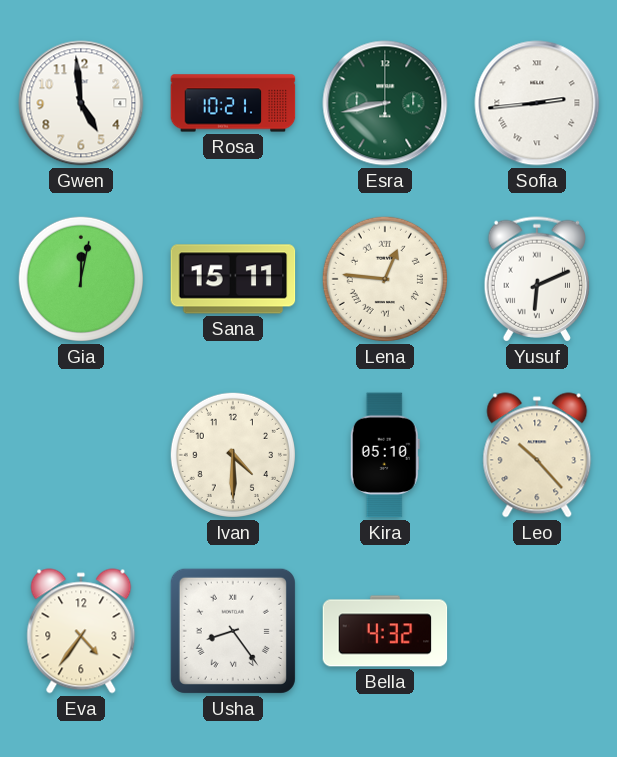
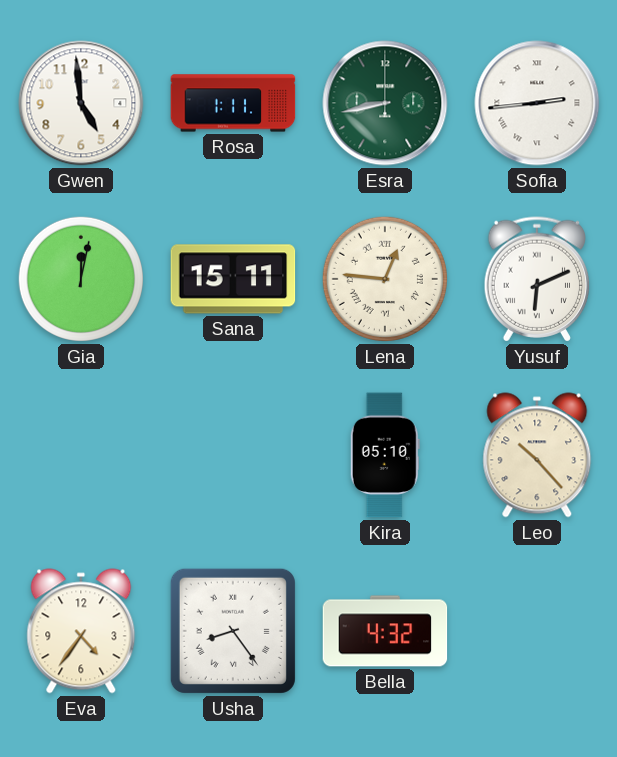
Rosa: 10:21 -> 1:11
Ivan: 4:30 -> none
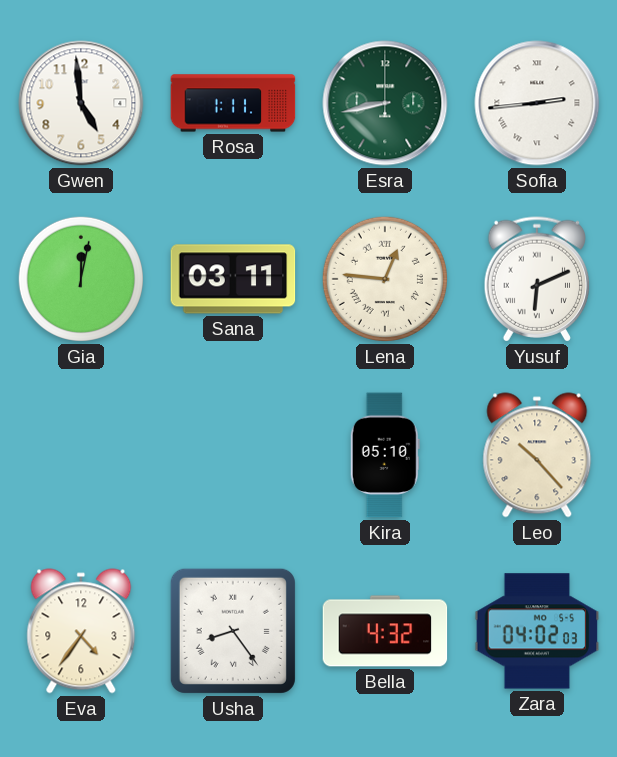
Sana: 15:11 -> 03:11
Zara: none -> 04:02
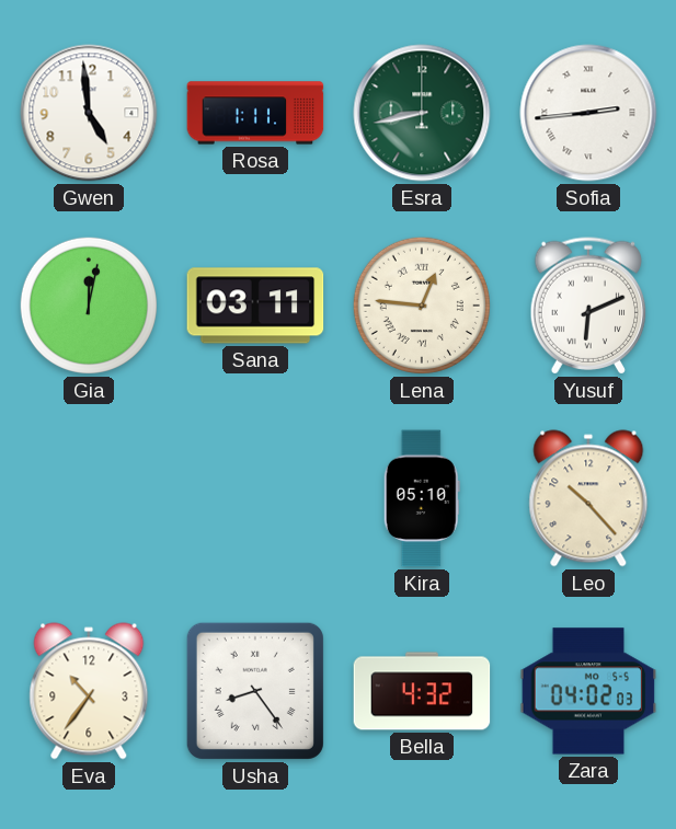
Eva: 4:36 -> 10:36
